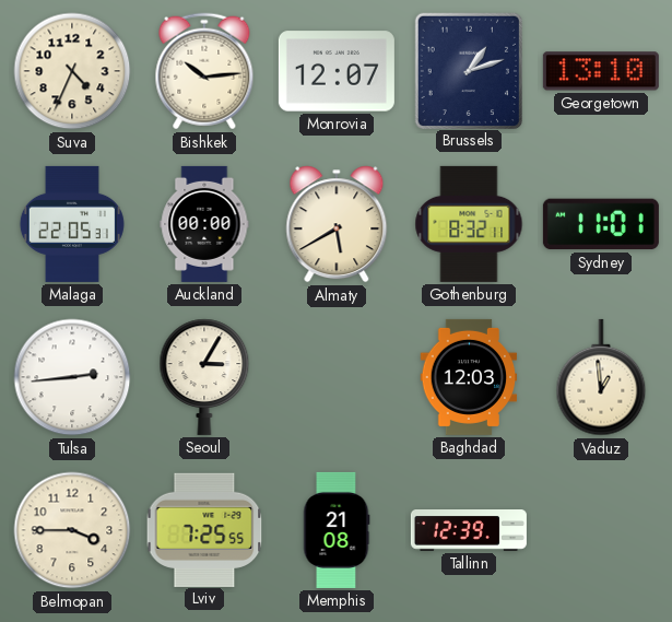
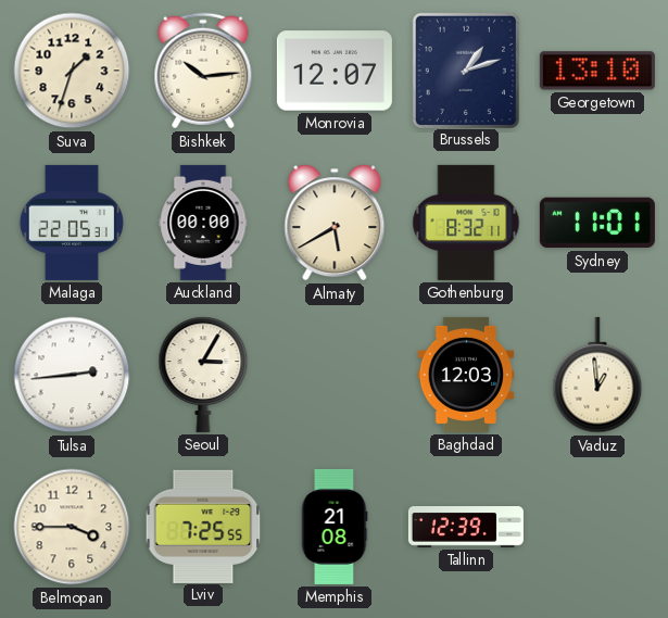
Suva: 4:34 -> 1:33
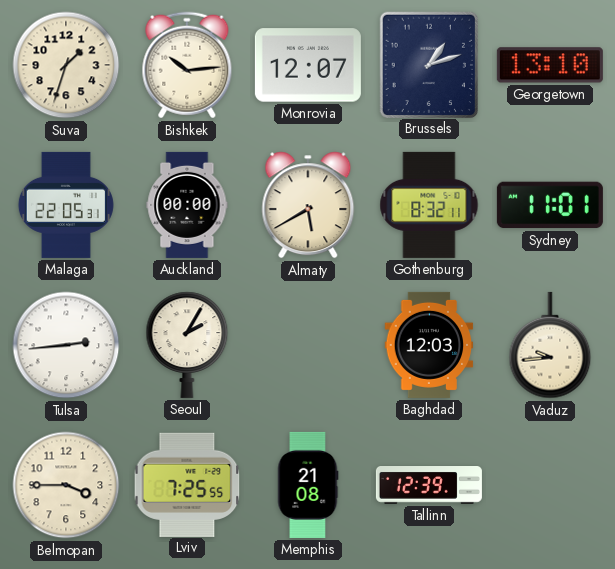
Seoul: 3:05 -> 2:05
Vaduz: 12:59 -> 9:44
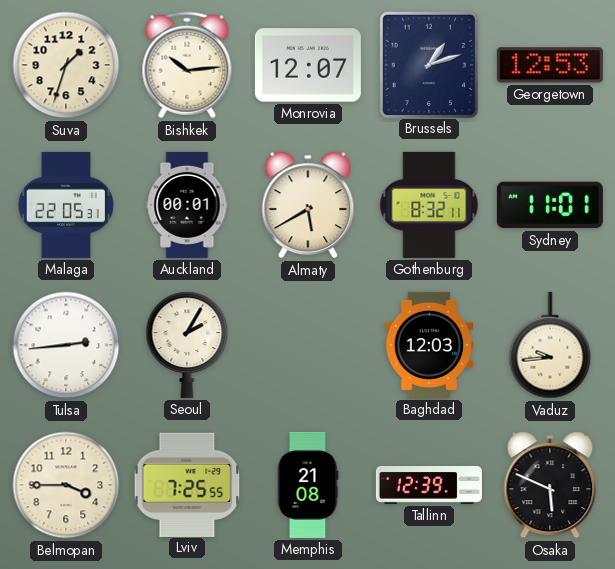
Georgetown: 13:10 -> 12:53
Auckland: 00:00 -> 00:01
Osaka: none -> 5:49
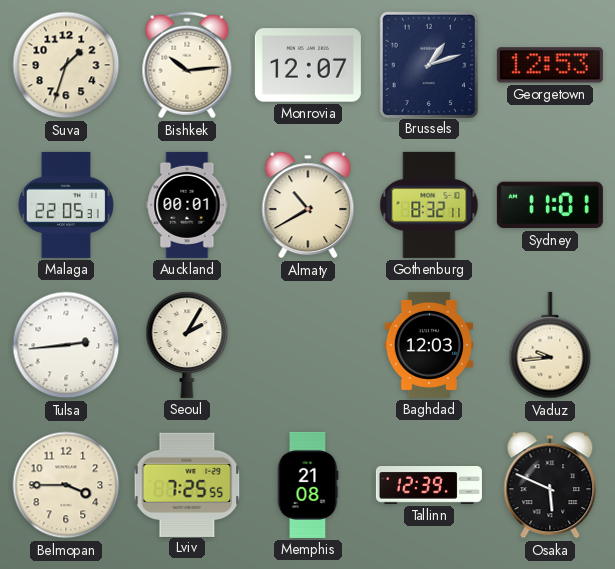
Almaty: 5:40 -> 10:40
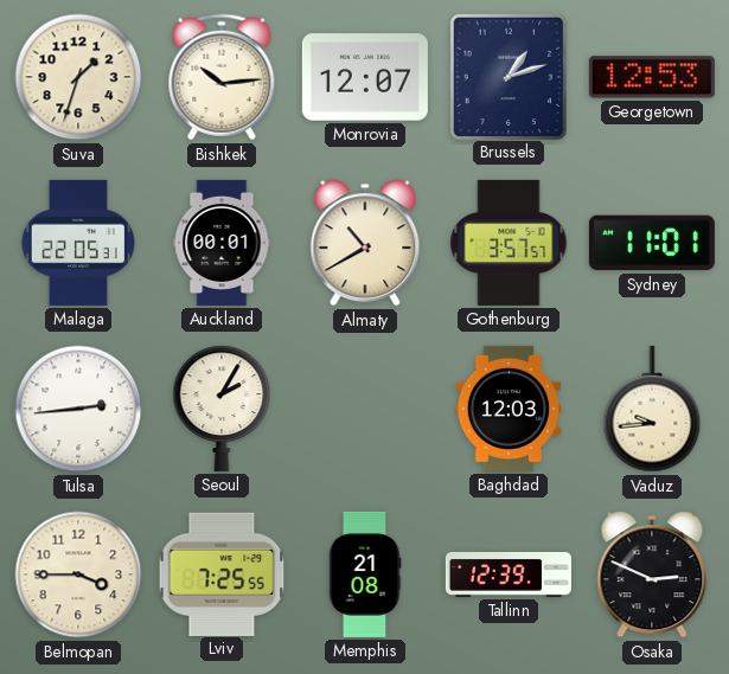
Gothenburg: 8:32 -> 3:57
Osaka: 5:49 -> 2:49
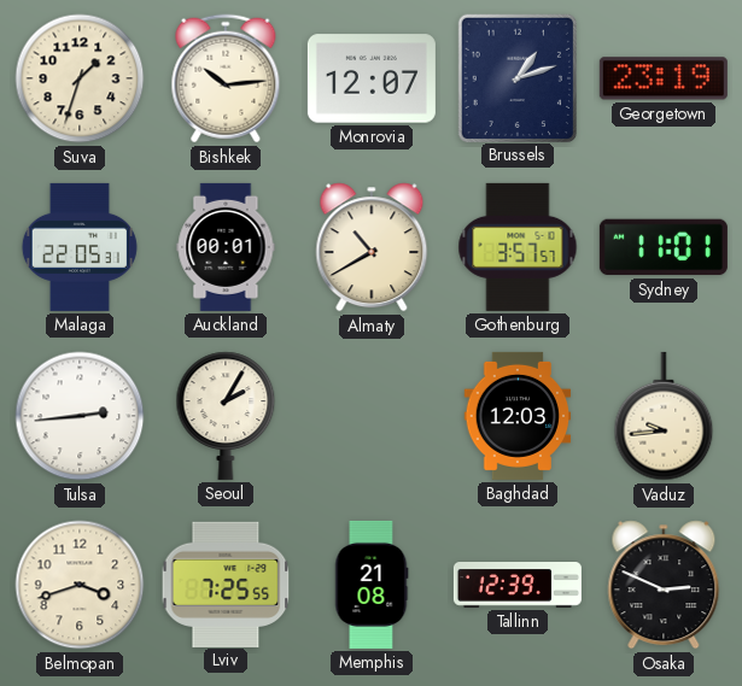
Georgetown: 12:53 -> 23:19
Belmopan: 3:45 -> 3:42
